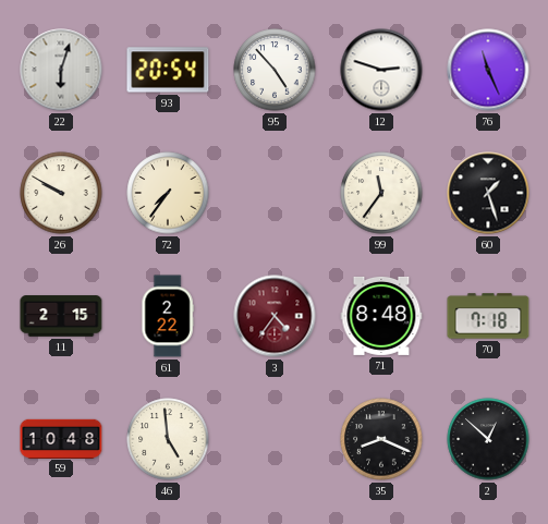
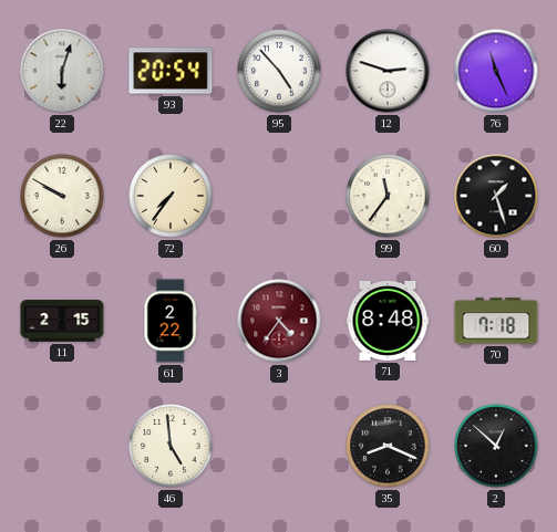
59: 10:48 -> none
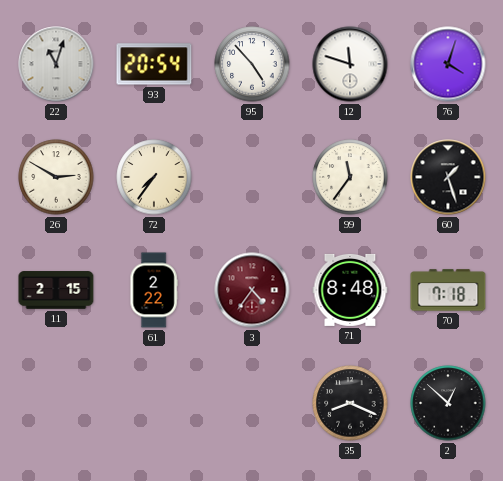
22: 6:03 -> 11:03
12: 2:48 -> 11:48
76: 11:26 -> 4:03
26: 9:50 -> 2:50
46: 4:59 -> none
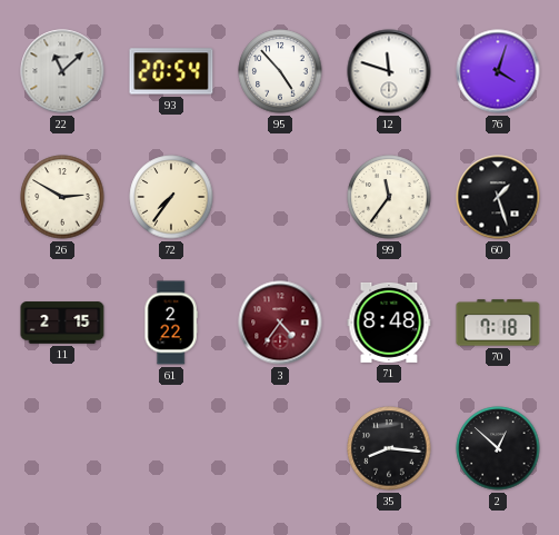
22: 11:03 -> 11:08
35: 8:19 -> 8:16
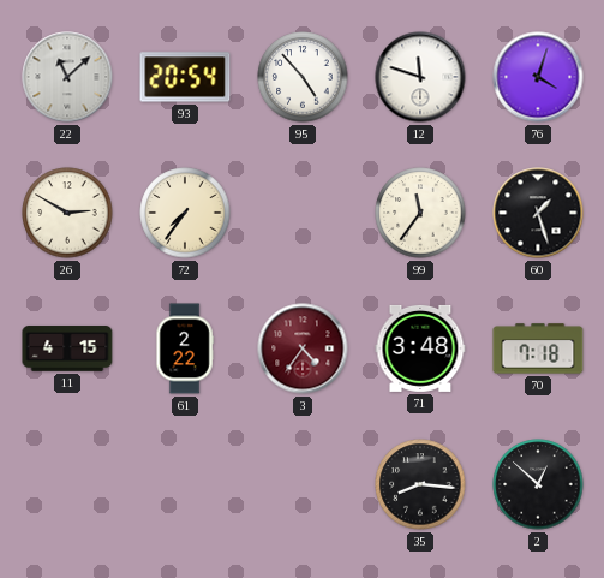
11: 2:15 -> 4:15
71: 8:48 -> 3:48
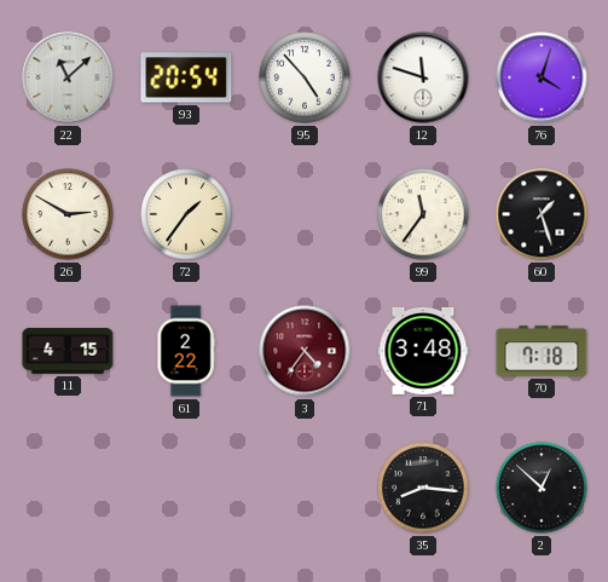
72: 7:36 -> 1:36
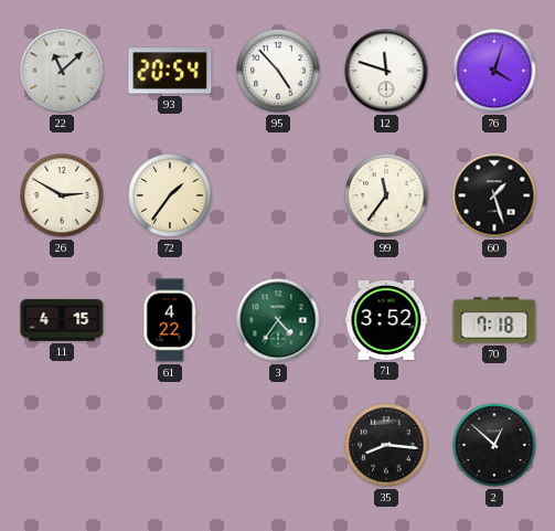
61: 2:22 -> 4:22
3 dial: burgundy -> green
71: 3:48 -> 3:52
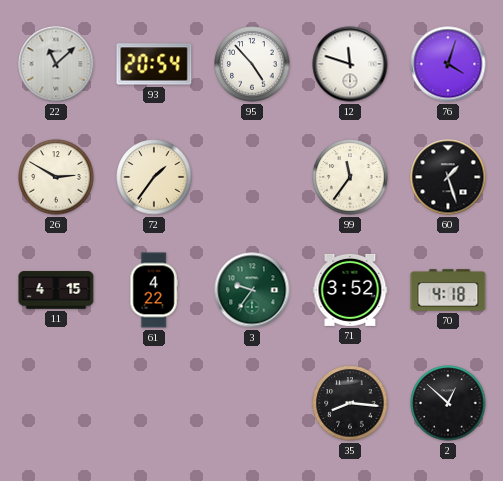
3: 4:36 -> 9:36
70: 7:18 -> 4:18
